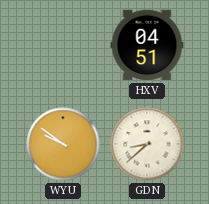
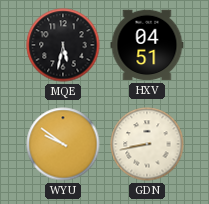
MQE: none -> 5:32
GDN: 8:38 -> 8:43
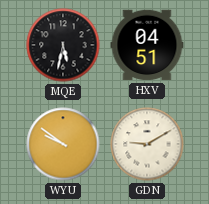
GDN: 8:43 -> 9:10
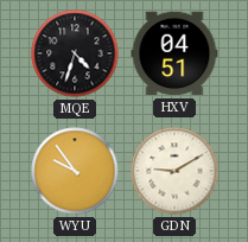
MQE: 5:32 -> 4:33
WYU: 9:51 -> 9:54
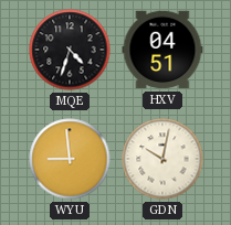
WYU: 9:54 -> 8:59
GDN: 9:10 -> 10:02
